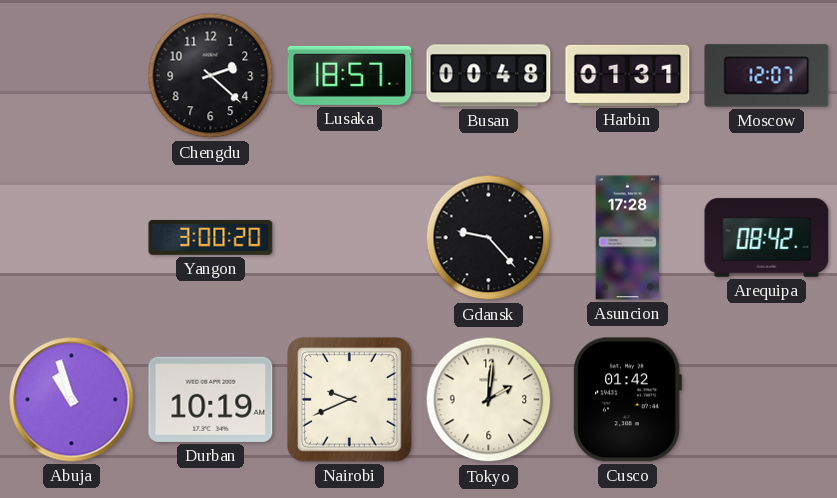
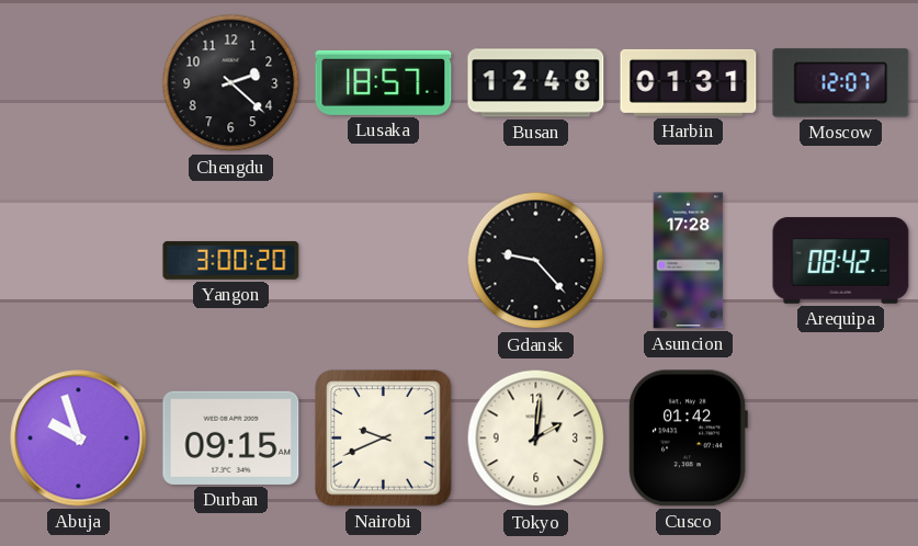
Busan: 00:48 -> 12:48
Abuja: 10:57 -> 9:57
Durban: 10:19 -> 09:15
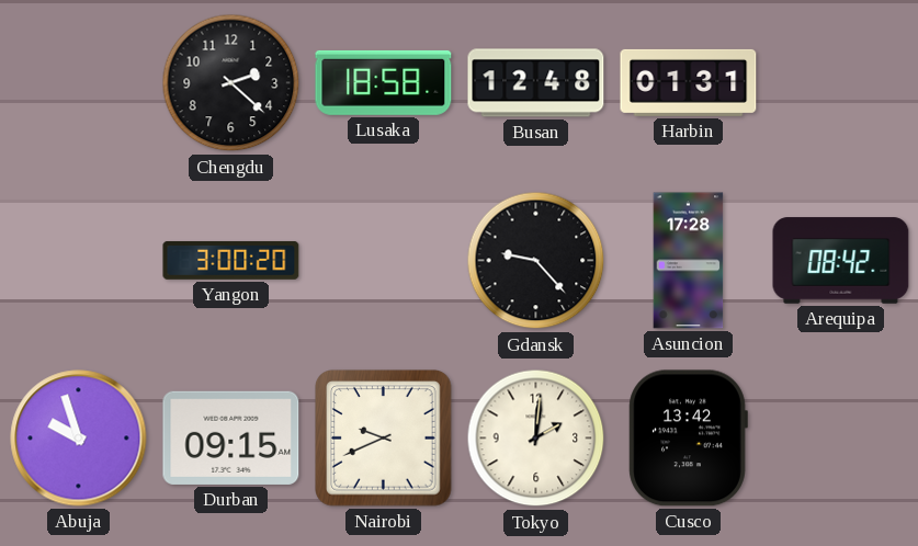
Lusaka: 18:57 -> 18:58
Moscow: 12:07 -> none
Cusco: 01:42 -> 13:42
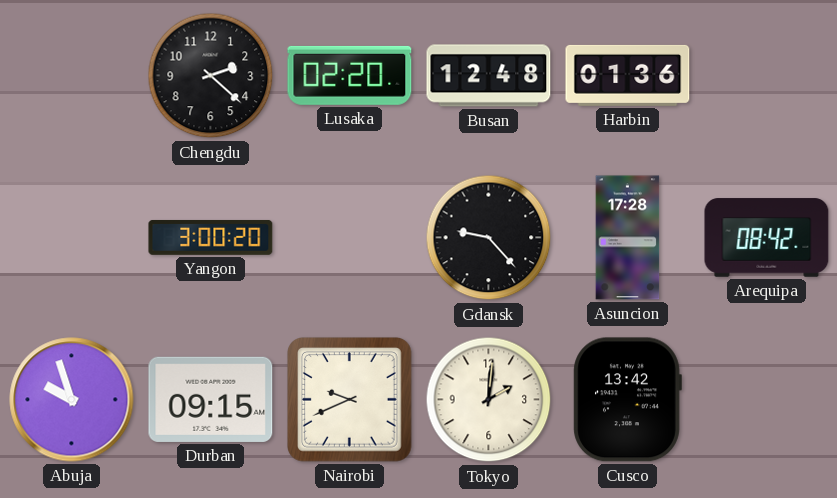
Lusaka: 18:58 -> 02:20
Harbin: 01:31 -> 01:36
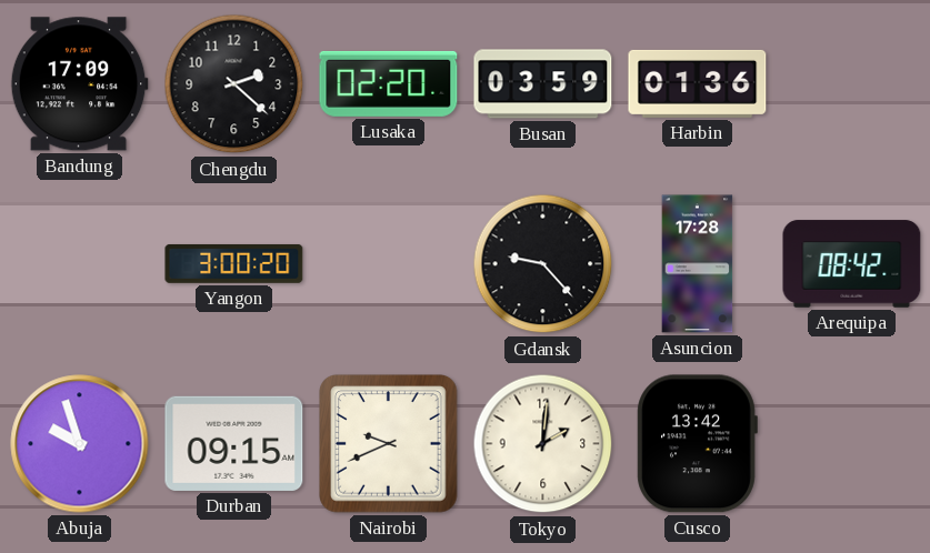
Bandung: none -> 17:09
Busan: 12:48 -> 03:59
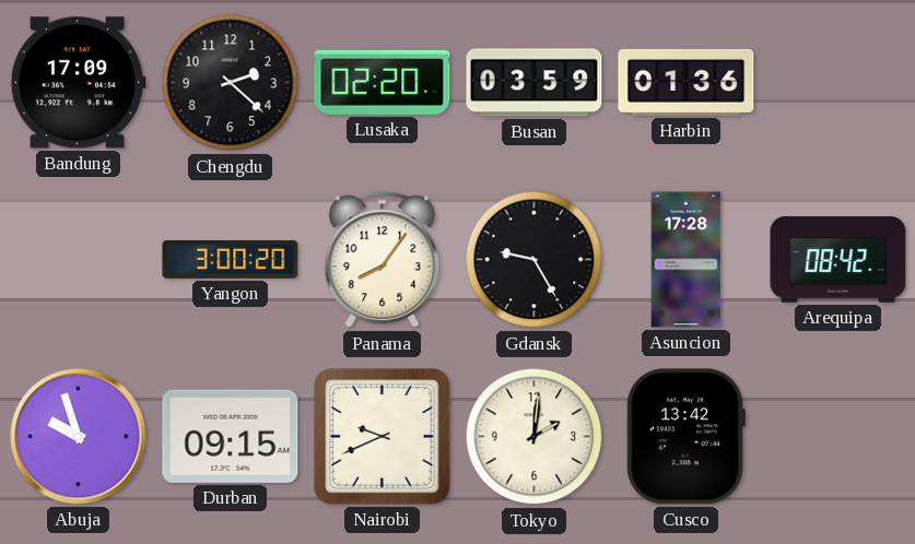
Panama: none -> 8:06
Gdansk: 9:23 -> 9:25
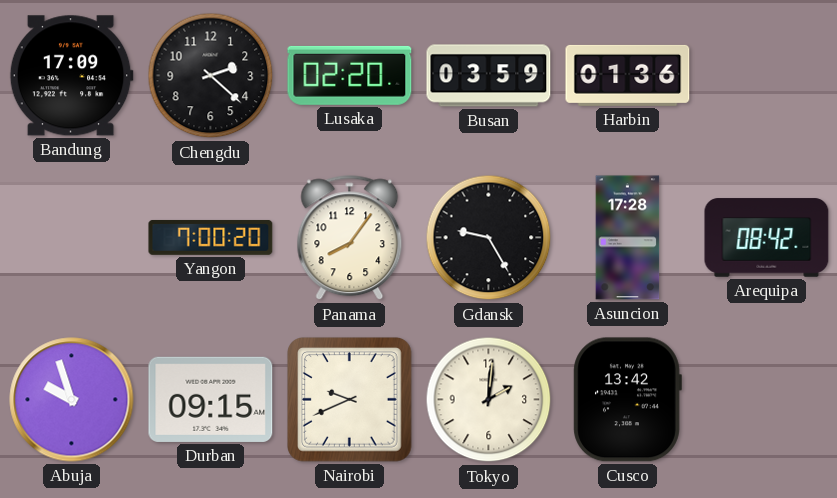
Yangon: 3:00 -> 7:00
